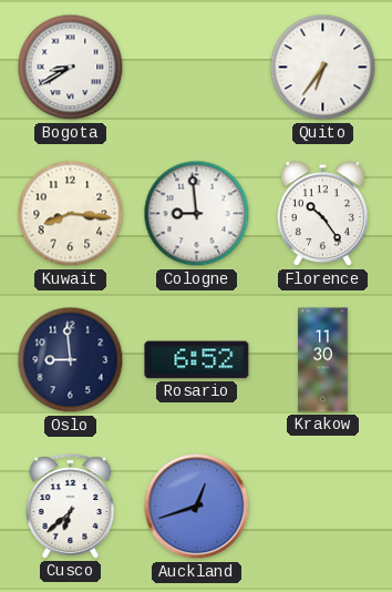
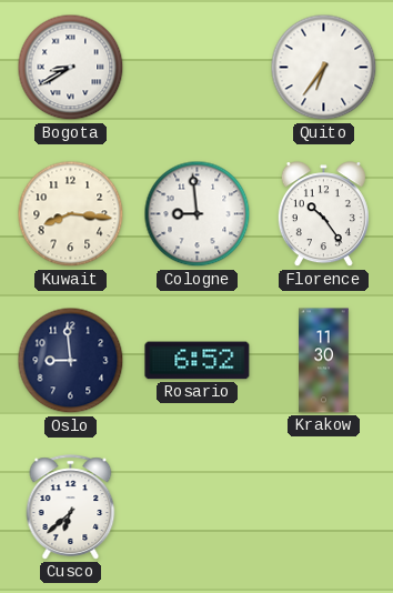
Auckland: 12:42 -> none
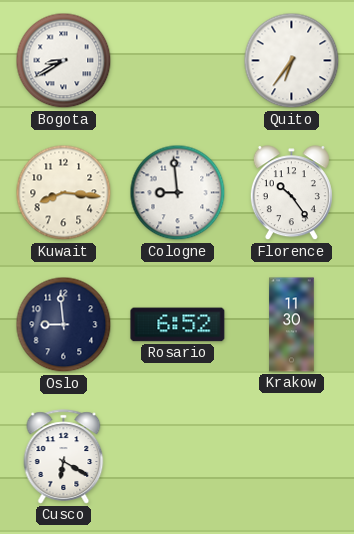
Cusco: 6:38 -> 6:20
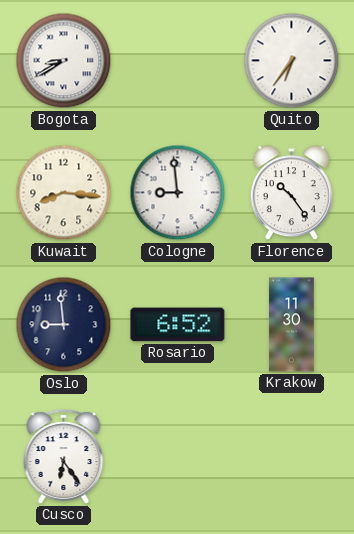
Cusco: 6:20 -> 6:24
